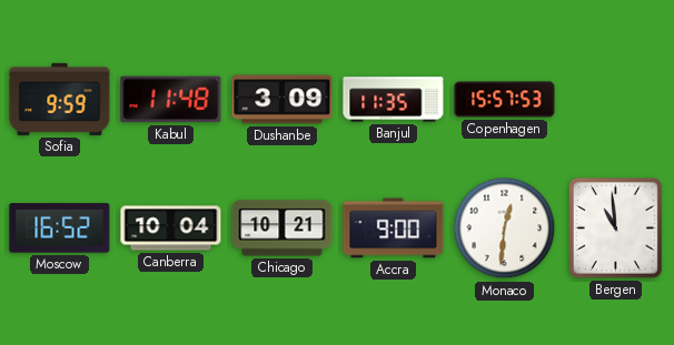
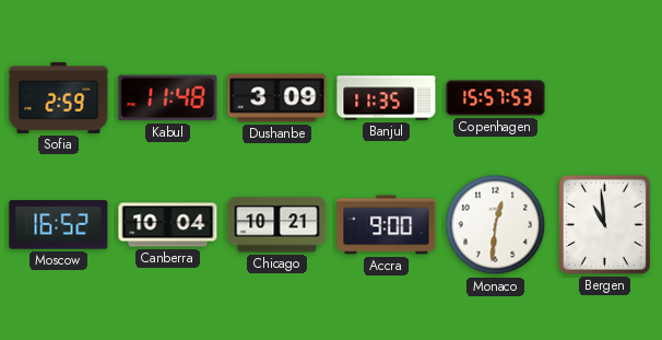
Sofia: 9:59 -> 2:59
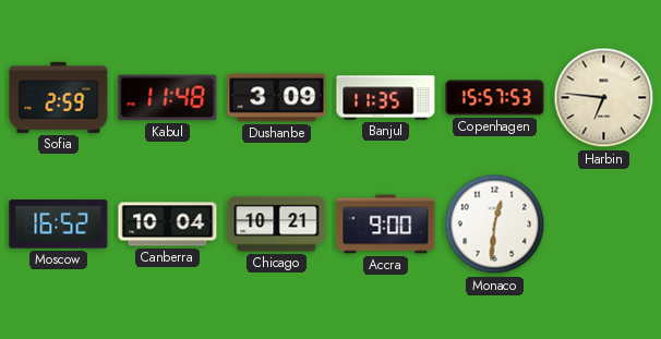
Harbin: none -> 6:46
Bergen: 10:59 -> none
